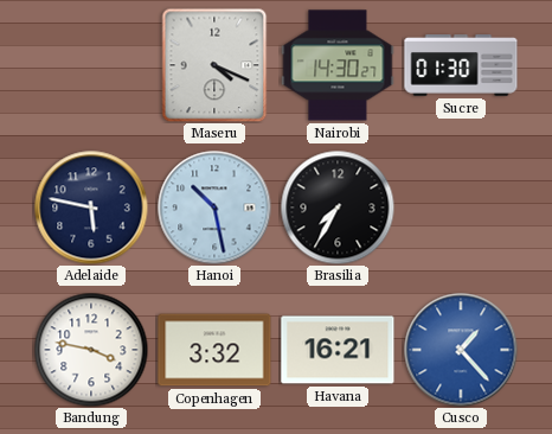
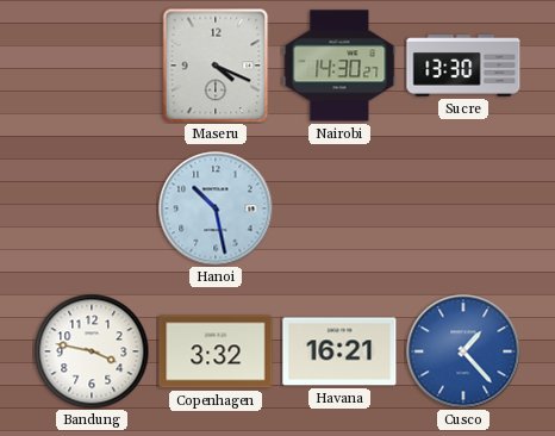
Sucre: 01:30 -> 13:30
Adelaide: 5:47 -> none
Brasilia: 7:35 -> none
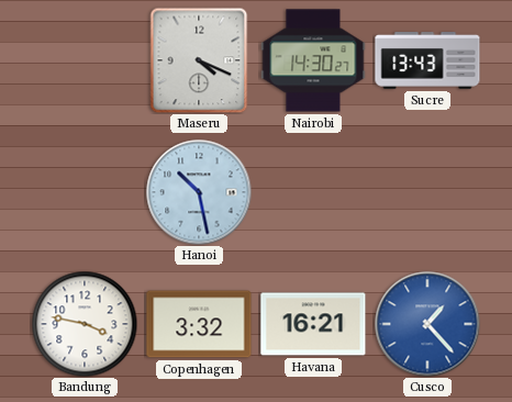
Sucre: 13:30 -> 13:43
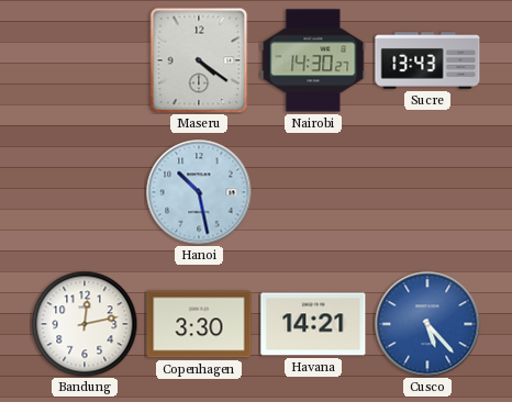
Maseru: 4:19 -> 4:21
Bandung: 3:47 -> 12:13
Copenhagen: 3:32 -> 3:30
Havana: 16:21 -> 14:21
Cusco: 1:23 -> 5:23
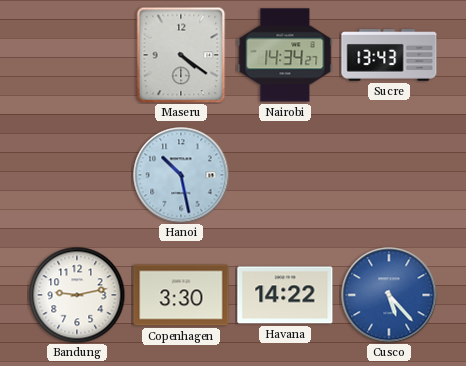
Nairobi: 14:30 -> 14:34
Bandung: 12:13 -> 9:13
Havana: 14:21 -> 14:22
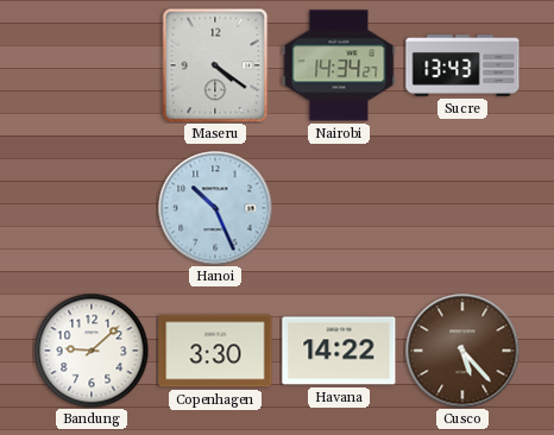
Hanoi: 10:28 -> 10:26
Bandung: 9:13 -> 9:08
Cusco dial: blue -> brown
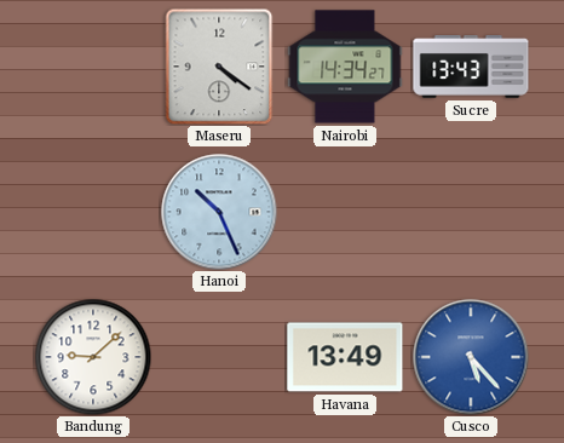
Copenhagen: 3:30 -> none
Havana: 14:22 -> 13:49
Cusco dial: brown -> blue
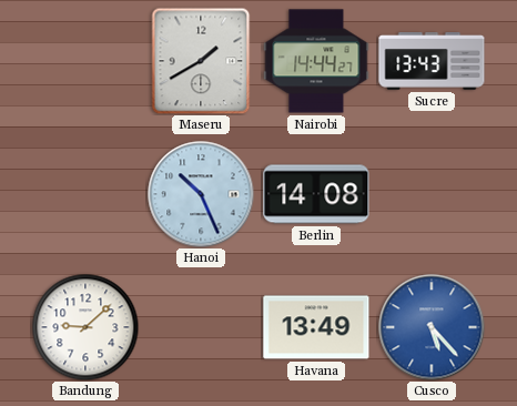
Maseru: 4:21 -> 1:40
Nairobi: 14:34 -> 14:44
Berlin: none -> 14:08
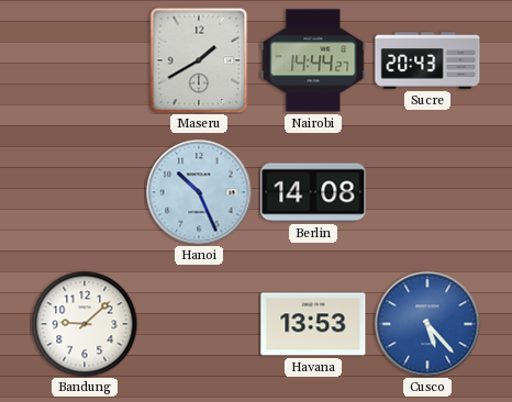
Sucre: 13:43 -> 20:43
Havana: 13:49 -> 13:53
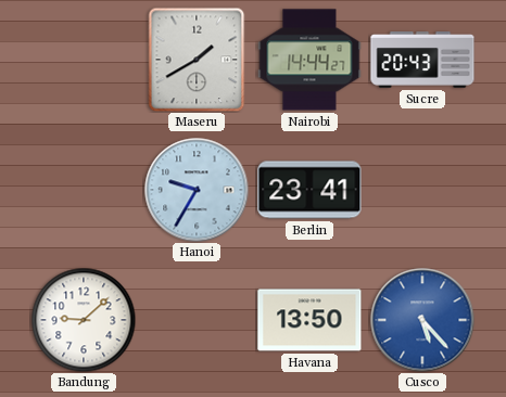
Hanoi: 10:26 -> 9:35
Berlin: 14:08 -> 23:41
Havana: 13:53 -> 13:50
